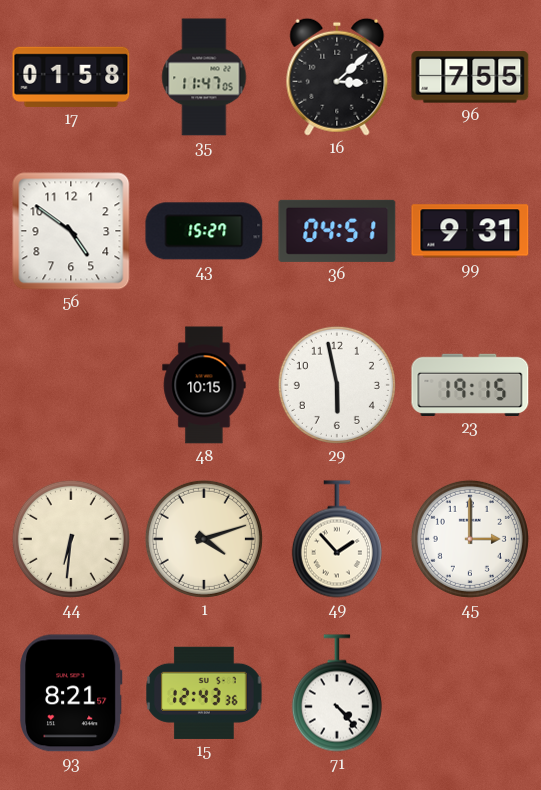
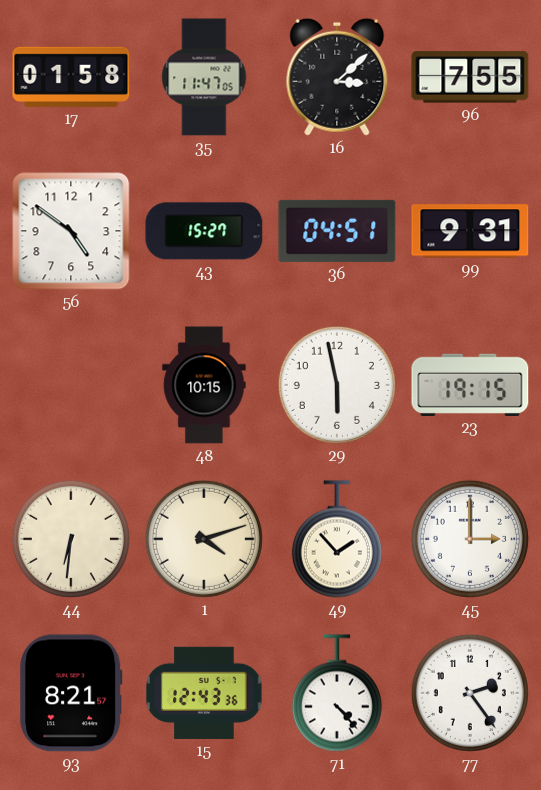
77: none -> 2:24
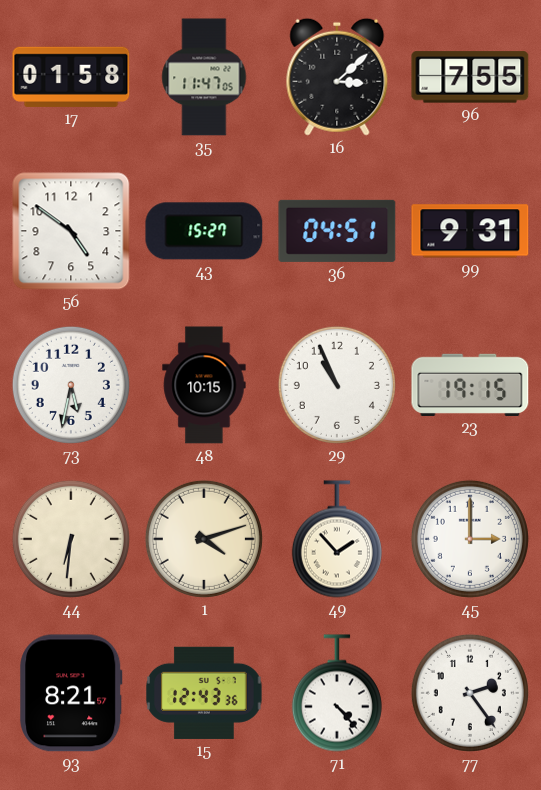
73: none -> 5:32
29: 5:58 -> 10:56
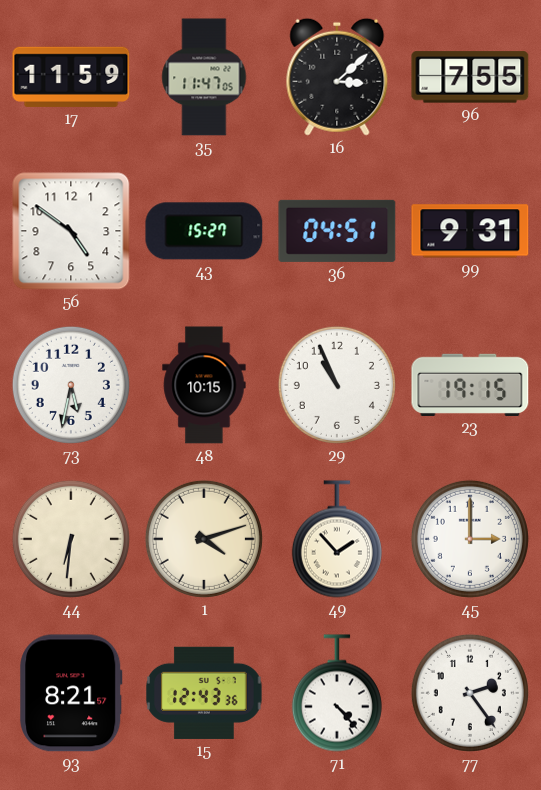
17: 01:58 -> 11:59
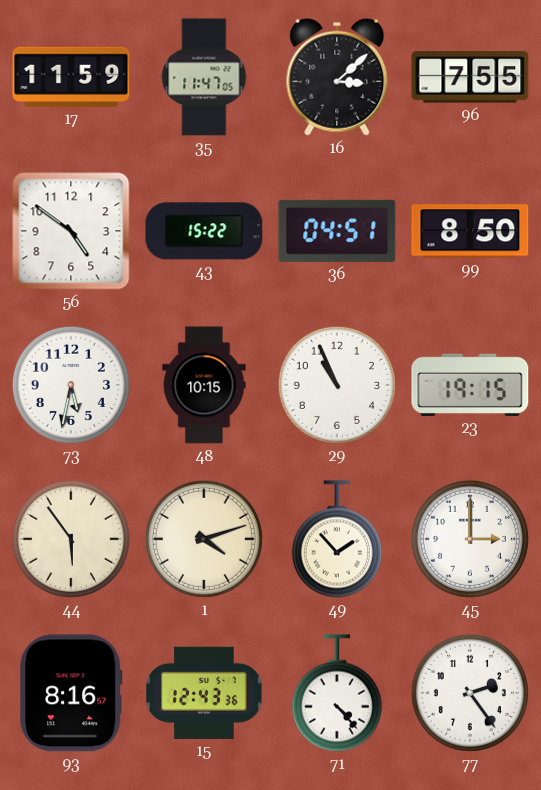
43: 15:27 -> 15:22
99: 9:31 -> 8:50
44: 6:31 -> 5:54
93: 8:21 -> 8:16
